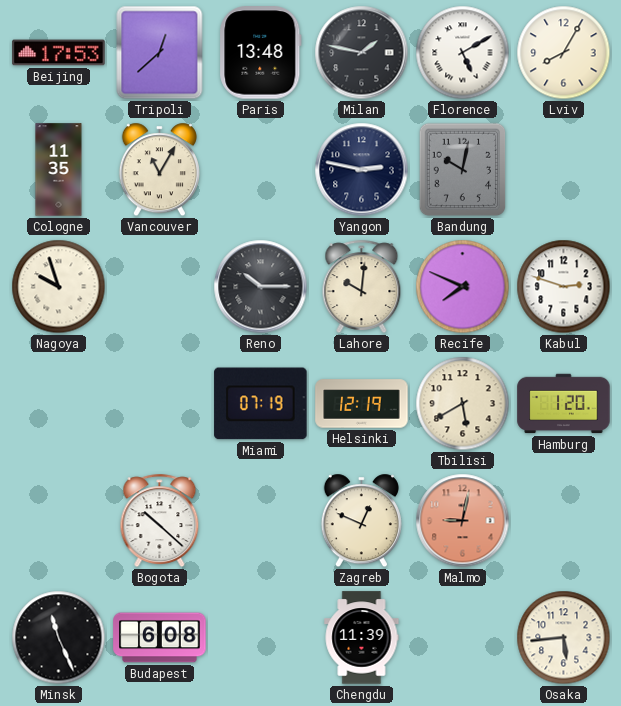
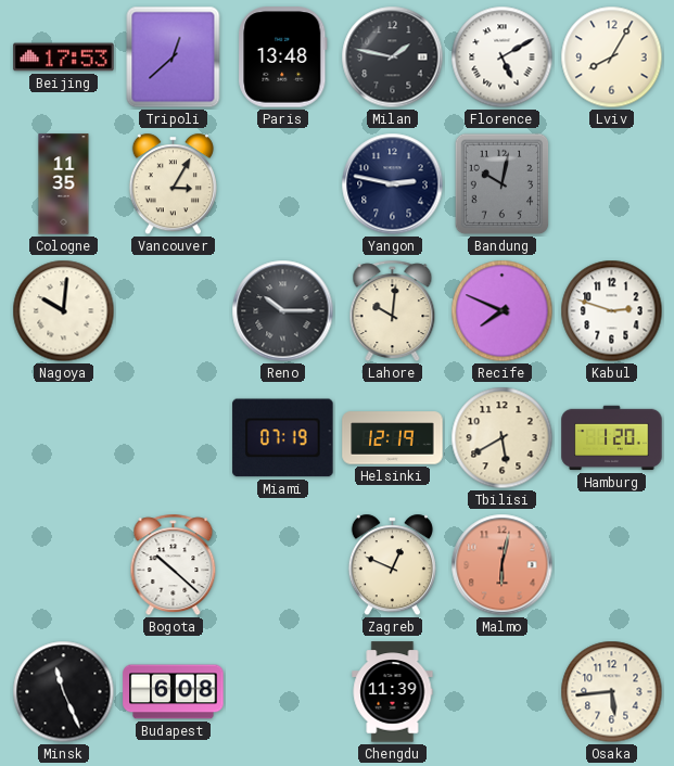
Vancouver: 11:05 -> 3:05
Nagoya: 9:57 -> 10:01
Malmo: 9:02 -> 6:02
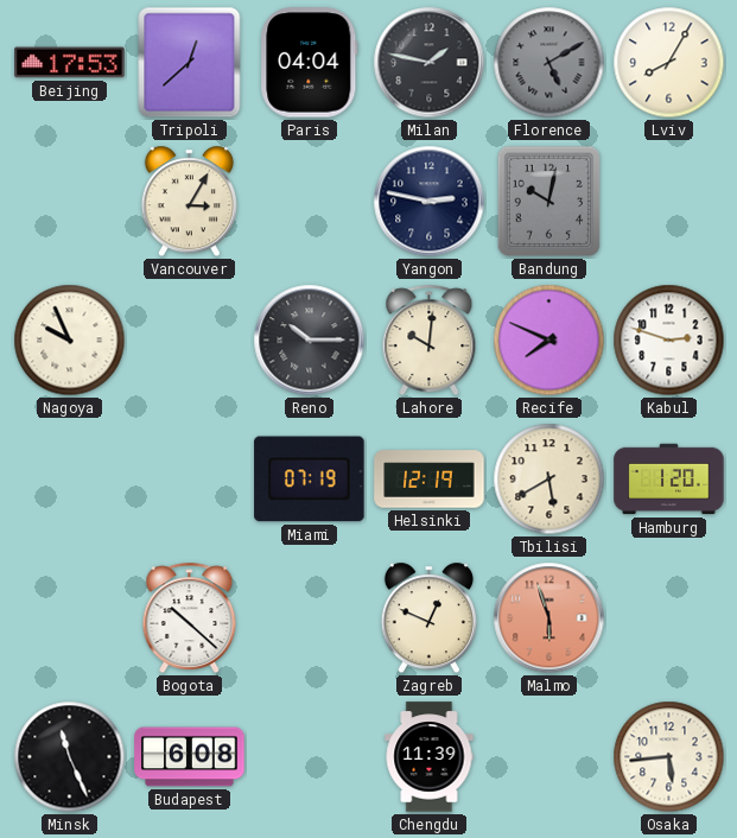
Paris: 13:48 -> 04:04
Florence dial: white -> grey
Cologne: 11:35 -> none
Nagoya: 10:01 -> 9:56
Malmo: 6:02 -> 5:57
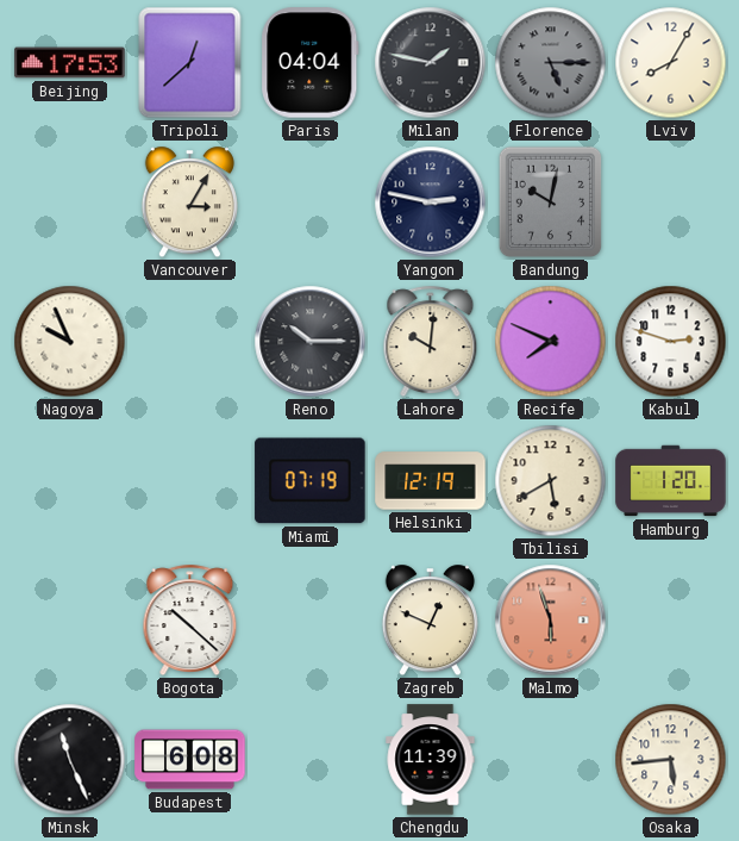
Florence: 5:10 -> 5:15
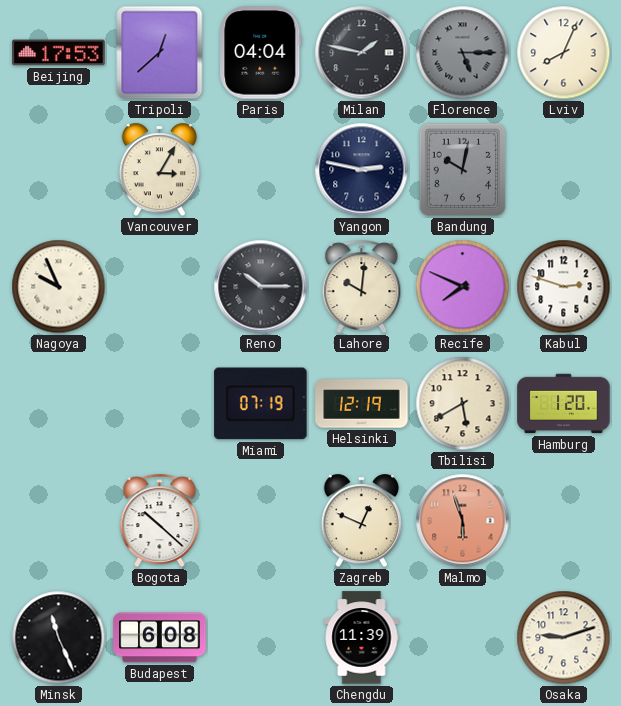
Lviv: 8:05 -> 8:04
Osaka: 5:44 -> 9:12
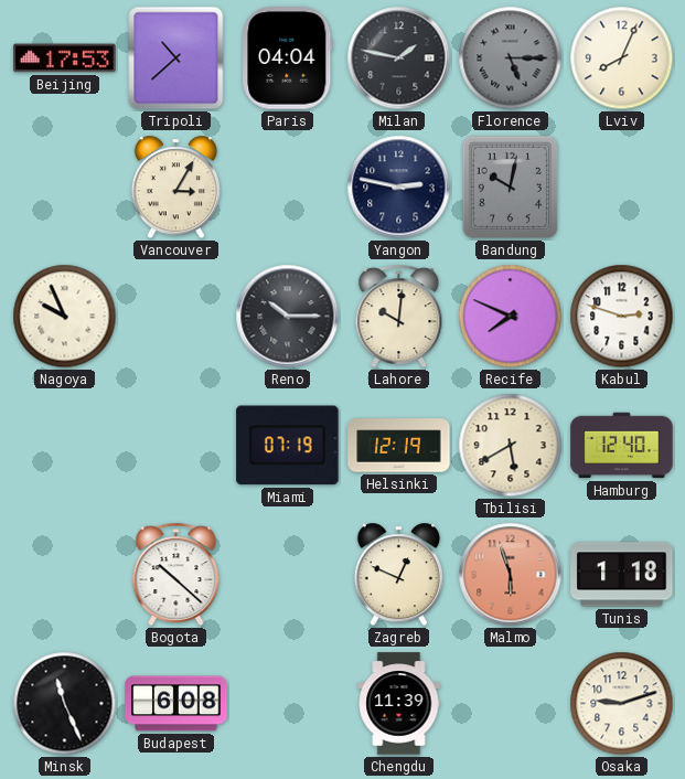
Tripoli: 12:38 -> 10:38
Hamburg: 1:20 -> 12:40
Tunis: none -> 1:18
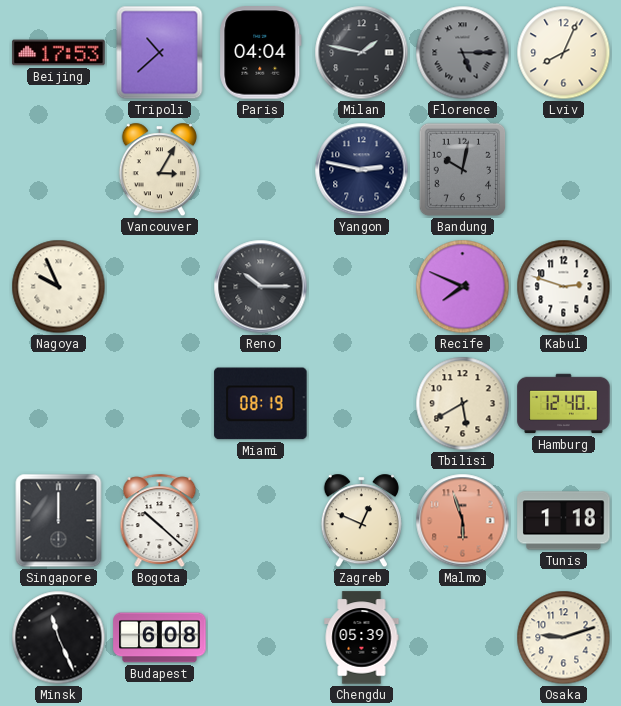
Lahore: 10:01 -> none
Miami: 07:19 -> 08:19
Helsinki: 12:19 -> none
Singapore: none -> 12:00
Chengdu: 11:39 -> 05:39
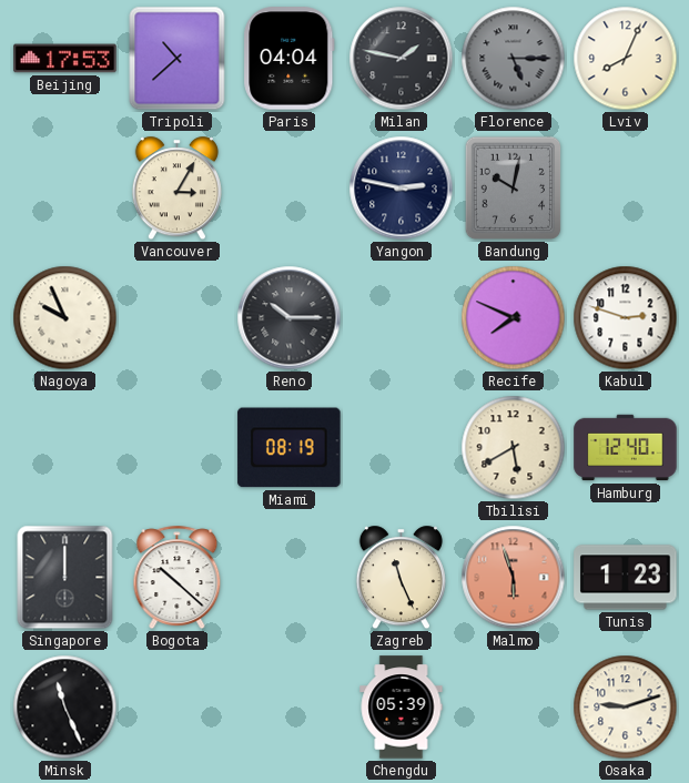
Zagreb: 12:49 -> 11:26
Tunis: 1:18 -> 1:23
Budapest: 6:08 -> none
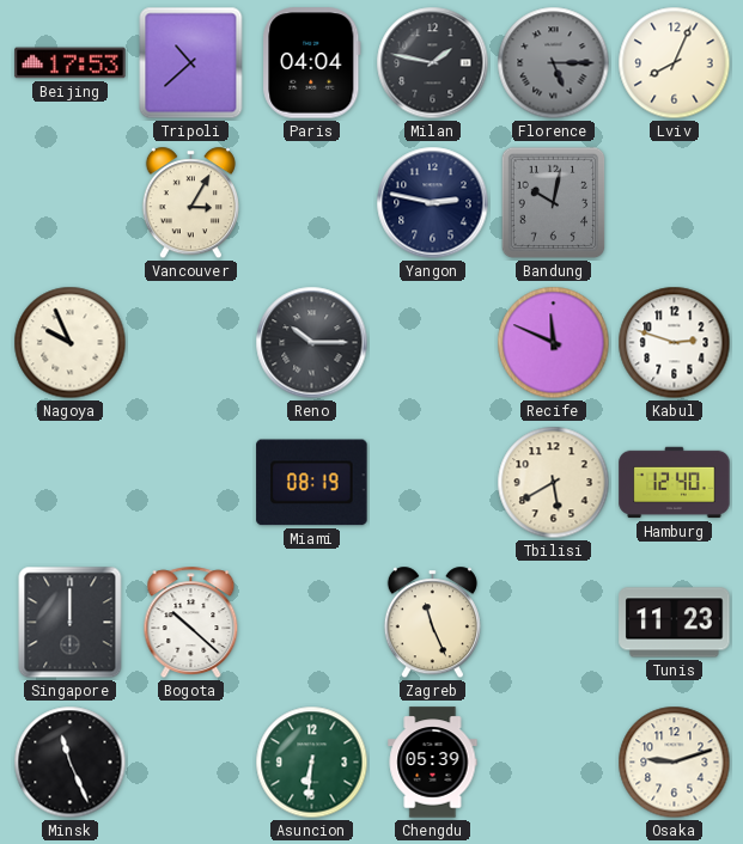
Recife: 7:49 -> 11:49
Malmo: 5:57 -> none
Tunis: 1:23 -> 11:23
Asuncion: none -> 6:31
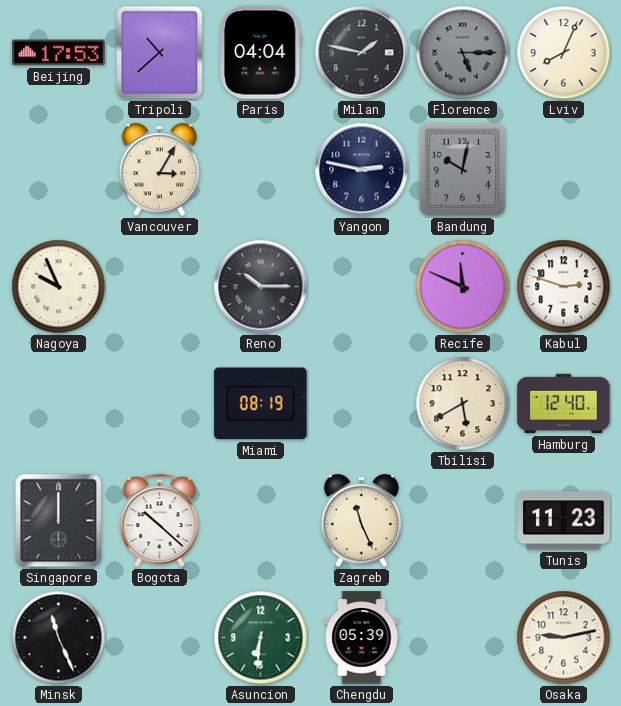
Osaka: 9:12 -> 9:13
